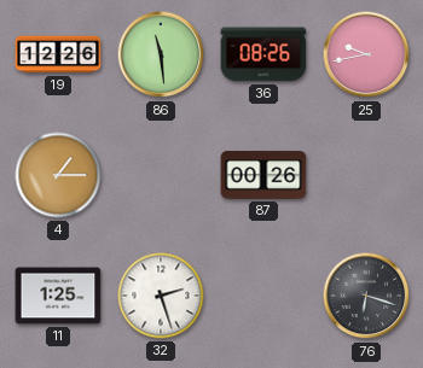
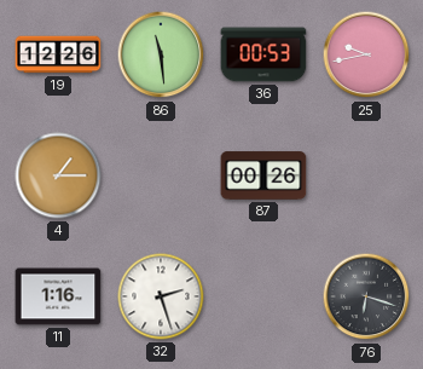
36: 08:26 -> 00:53
11: 1:25 -> 1:16
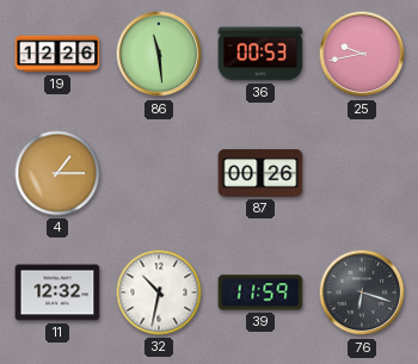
11: 1:16 -> 12:32
32: 2:27 -> 10:32
39: none -> 11:59
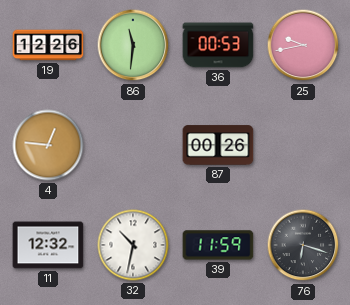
86: 11:29 -> 11:31
4: 1:15 -> 12:46
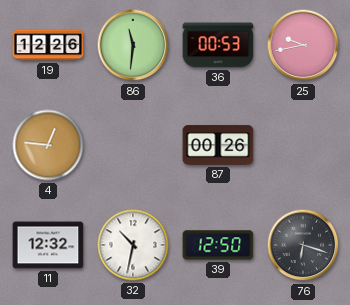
39: 11:59 -> 12:50
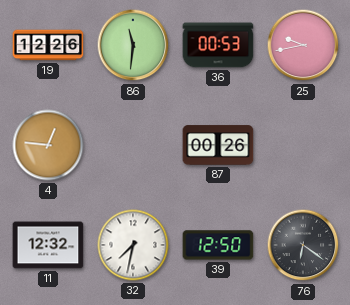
32: 10:32 -> 7:32
76: 6:18 -> 6:21
